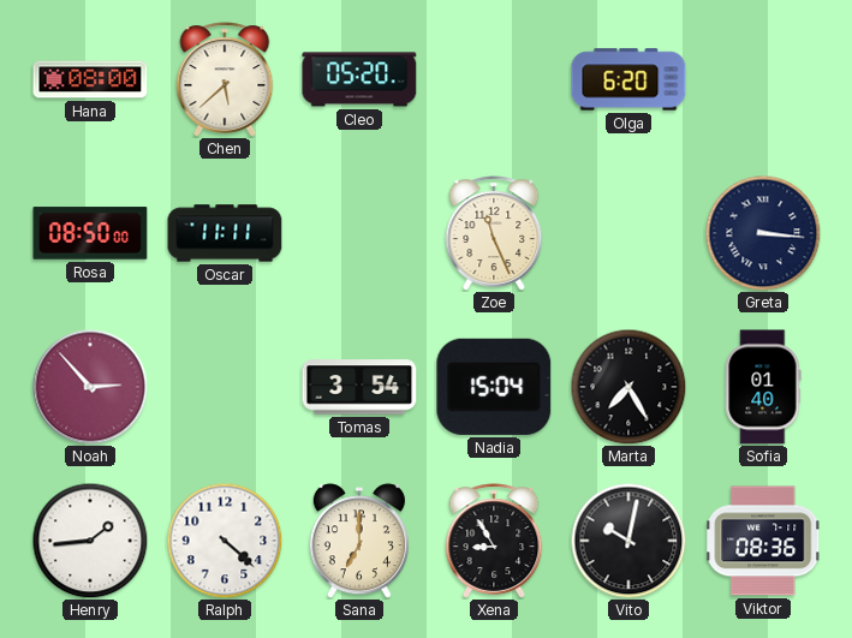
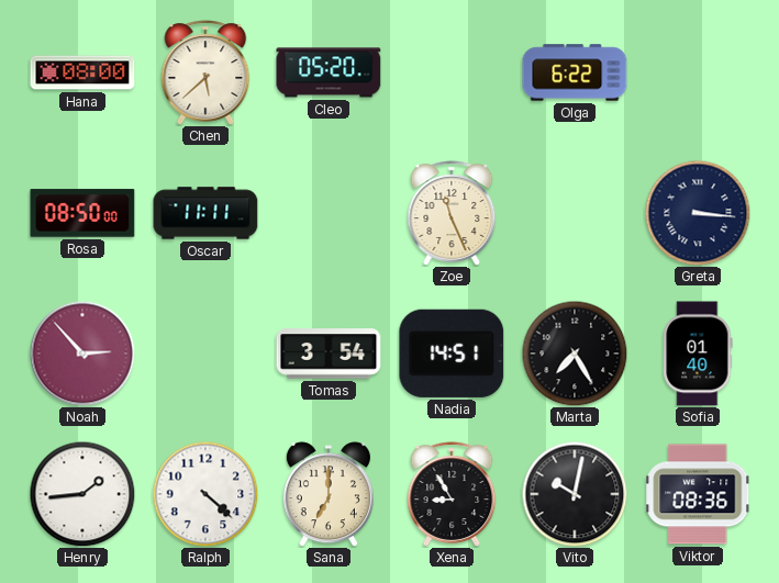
Olga: 6:20 -> 6:22
Nadia: 15:04 -> 14:51
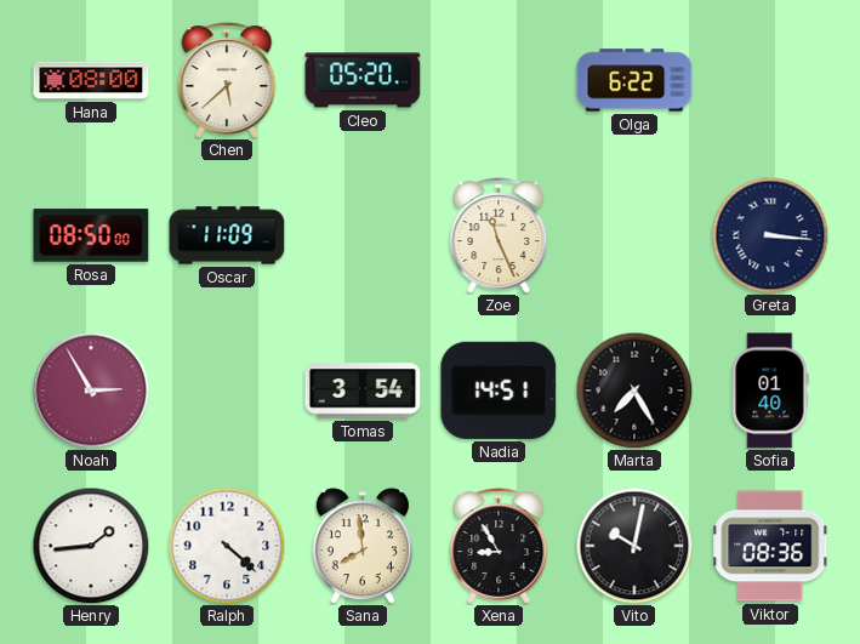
Oscar: 11:11 -> 11:09
Noah: 2:53 -> 2:55
Sana: 7:00 -> 7:59
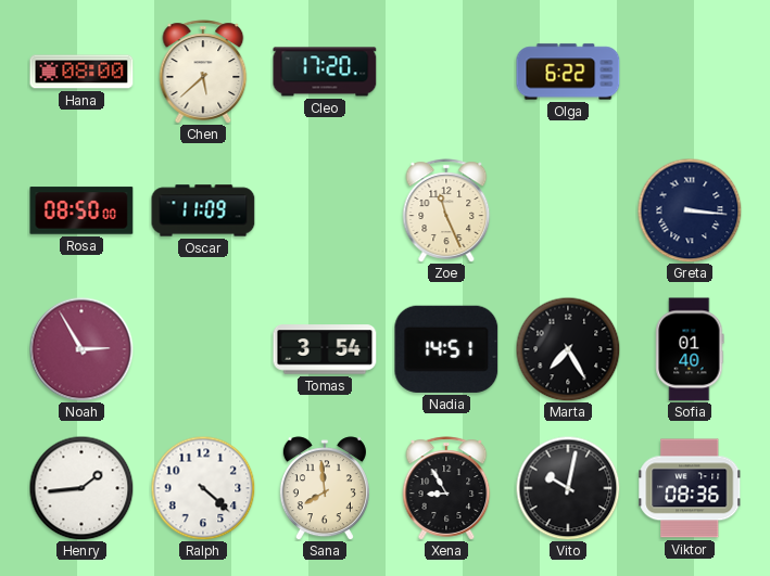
Cleo: 05:20 -> 17:20
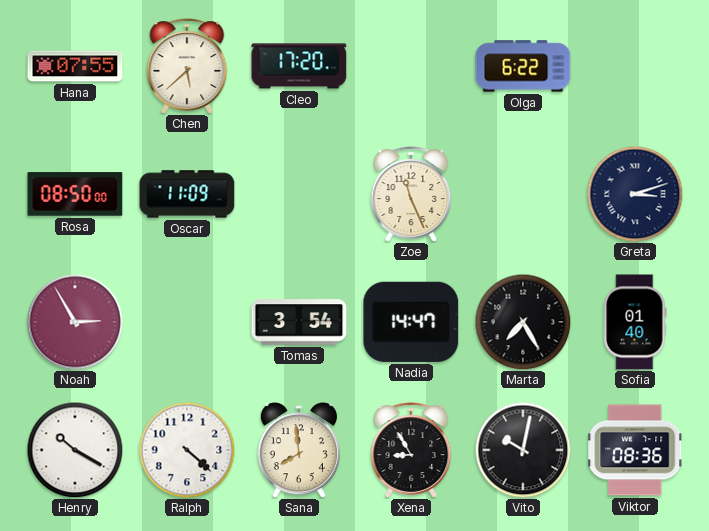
Hana: 08:00 -> 07:55
Greta: 3:16 -> 3:12
Nadia: 14:51 -> 14:47
Henry: 1:44 -> 10:20
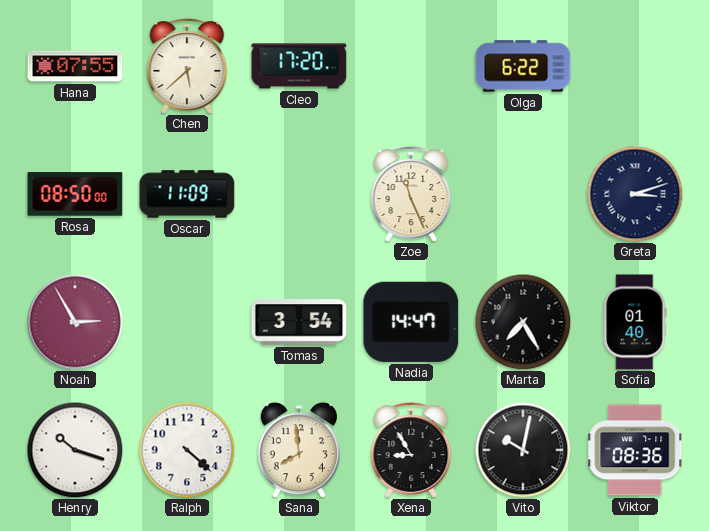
Henry: 10:20 -> 10:18
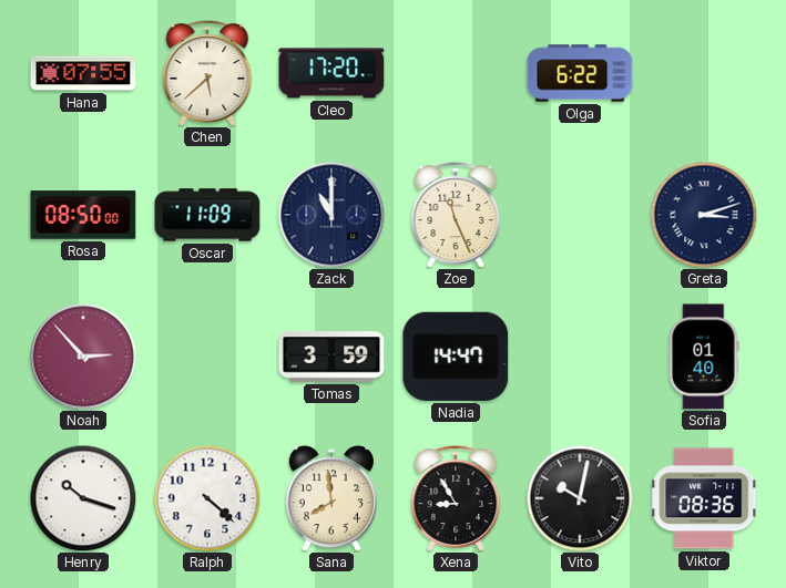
Zack: none -> 11:00
Noah: 2:55 -> 2:53
Tomas: 3:54 -> 3:59
Marta: 7:25 -> none
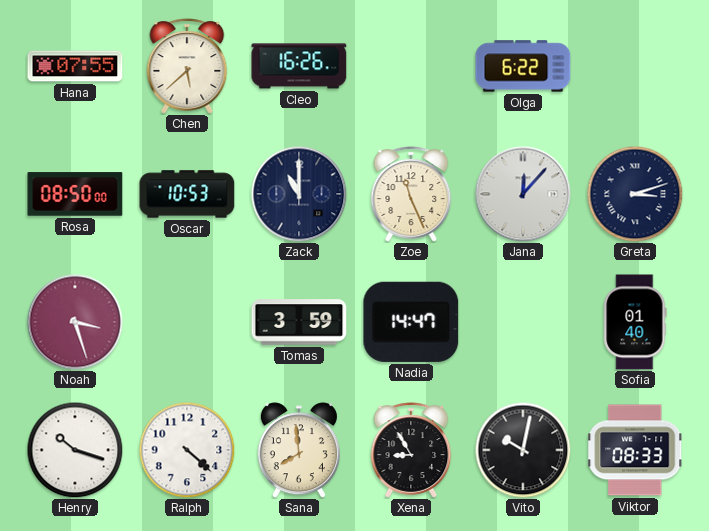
Cleo: 17:20 -> 16:26
Oscar: 11:09 -> 10:53
Jana: none -> 12:07
Noah: 2:53 -> 3:27
Viktor: 08:36 -> 08:33
